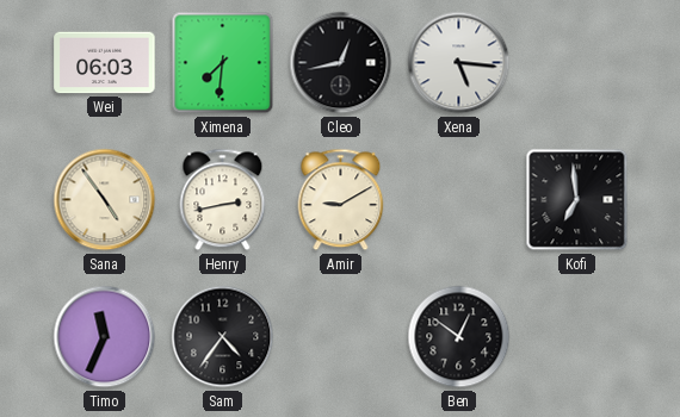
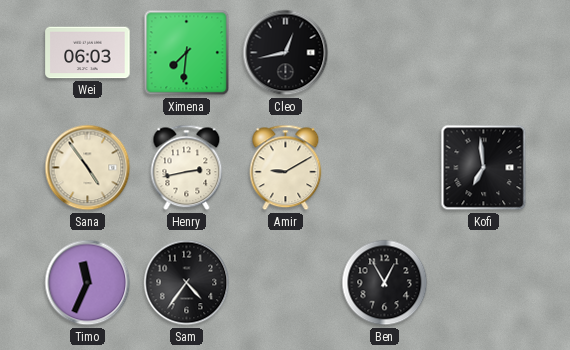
Xena: 5:16 -> none
Ben: 12:51 -> 12:55
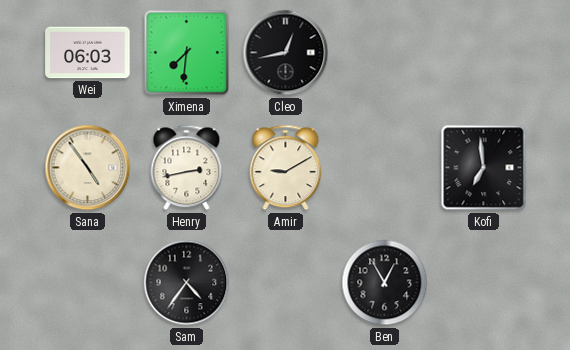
Timo: 11:34 -> none
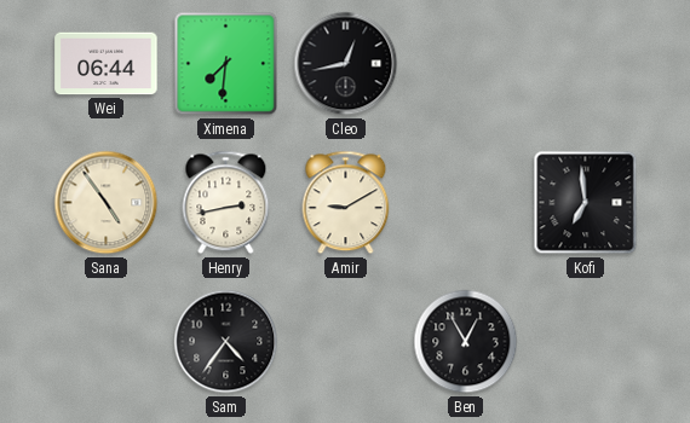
Wei: 06:03 -> 06:44
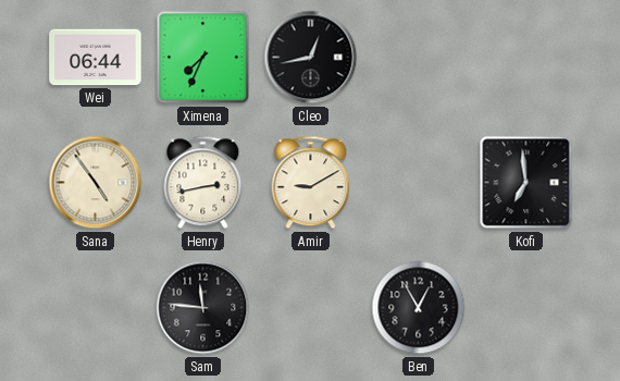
Ximena: 7:31 -> 7:34
Sam: 4:36 -> 11:46
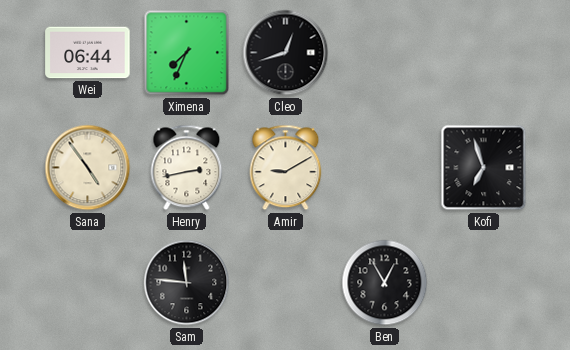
Cleo: 12:43 -> 12:42
Kofi: 6:59 -> 6:57
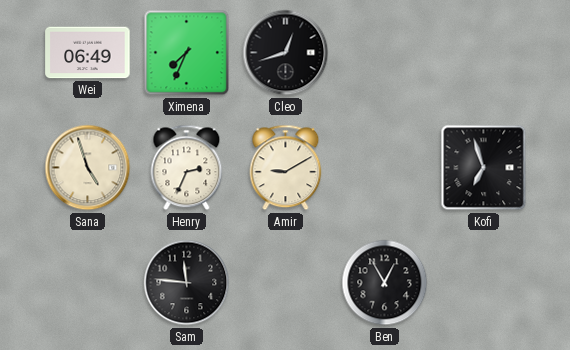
Wei: 06:44 -> 06:49
Sana: 4:54 -> 4:57
Henry: 2:43 -> 2:34
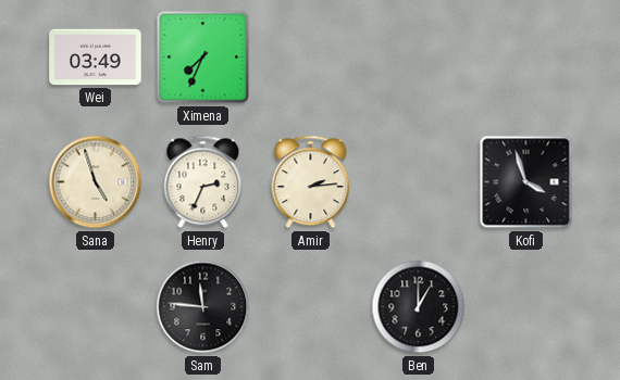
Wei: 06:49 -> 03:49
Cleo: 12:42 -> none
Amir: 9:10 -> 2:14
Kofi: 6:57 -> 3:57
Ben: 12:55 -> 1:00
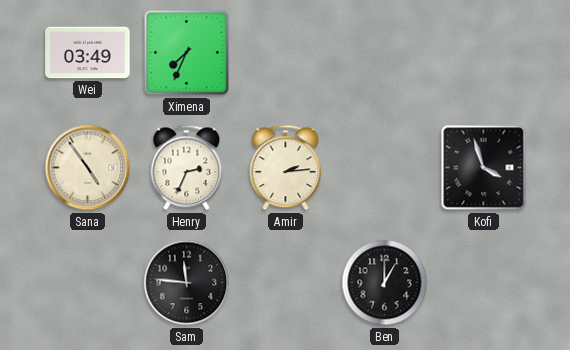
Sana: 4:57 -> 4:54
